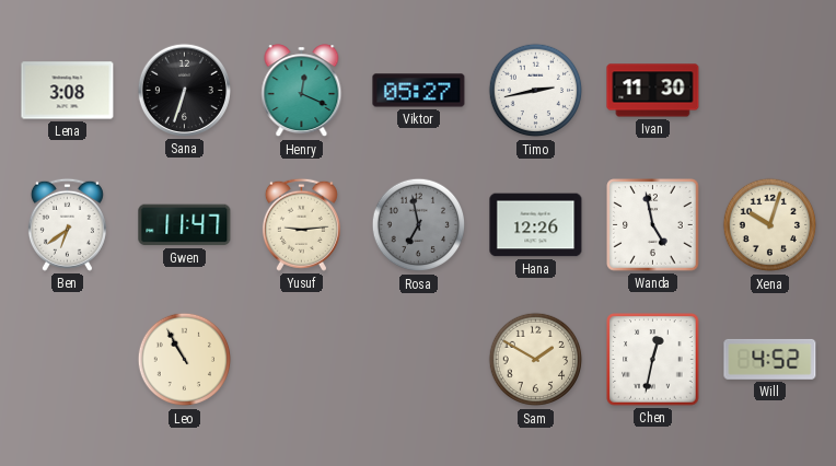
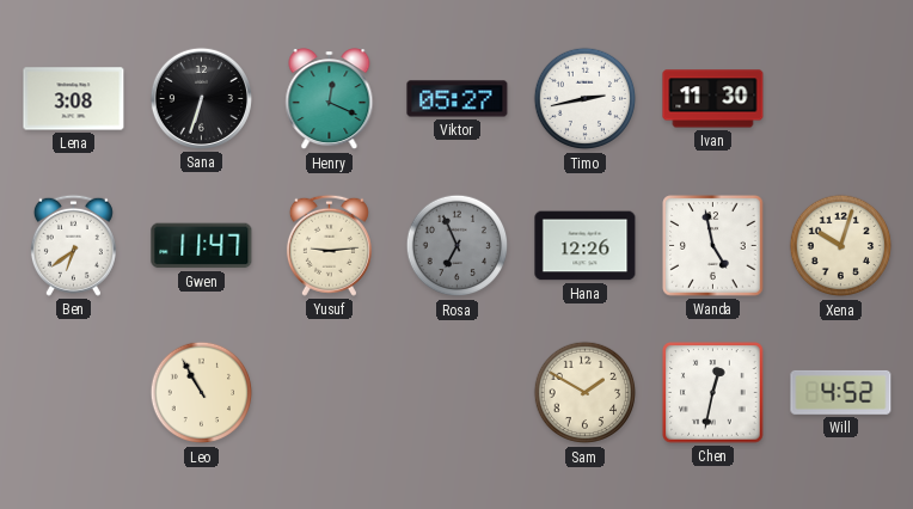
Rosa: 6:58 -> 6:56
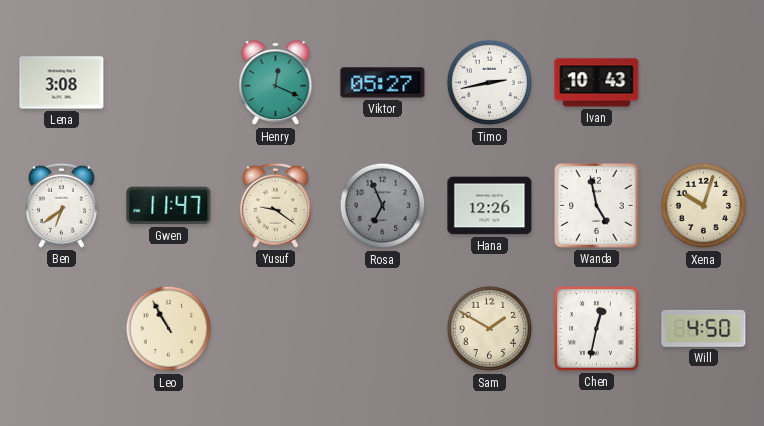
Sana: 6:33 -> none
Ivan: 11:30 -> 10:43
Yusuf: 9:14 -> 9:21
Will: 4:52 -> 4:50
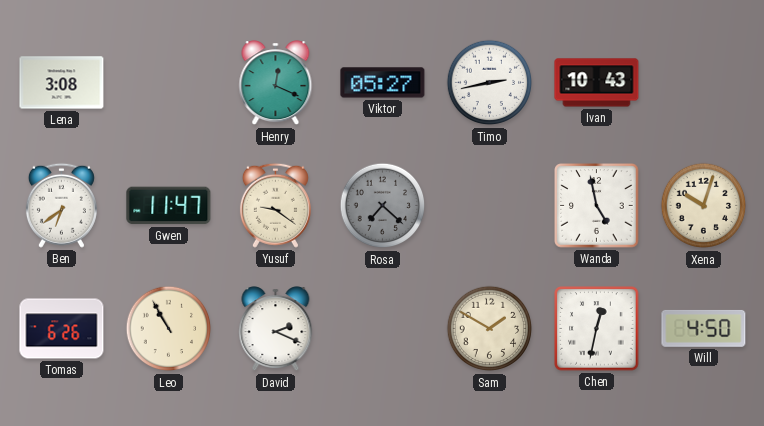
Rosa: 6:56 -> 7:22
Hana: 12:26 -> none
Tomas: none -> 6:26
David: none -> 2:19
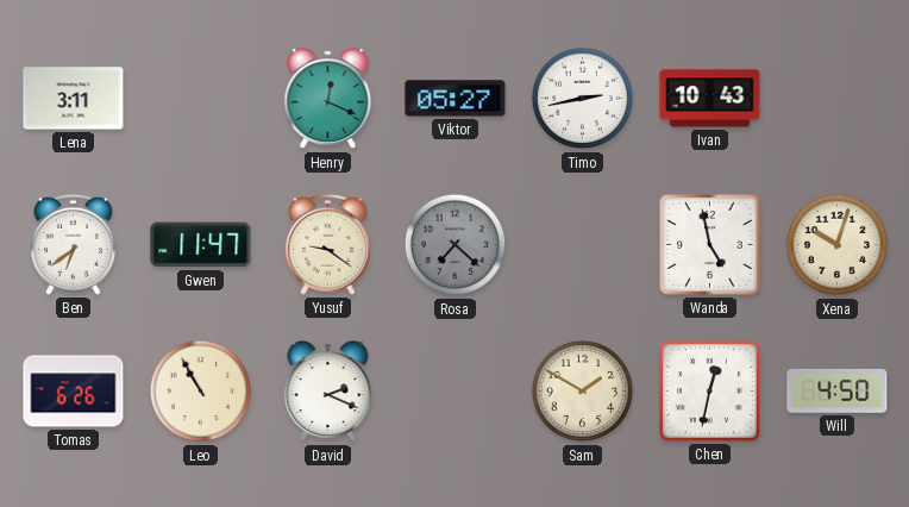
Lena: 3:08 -> 3:11
